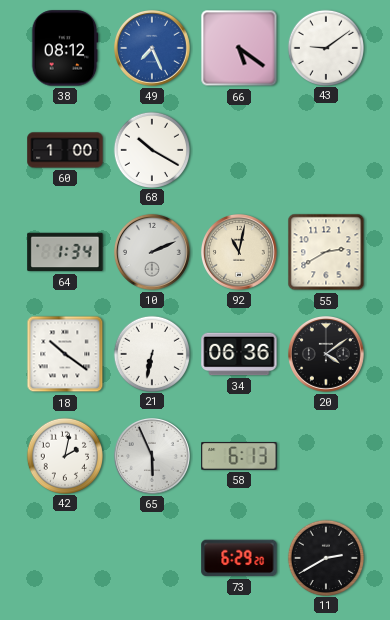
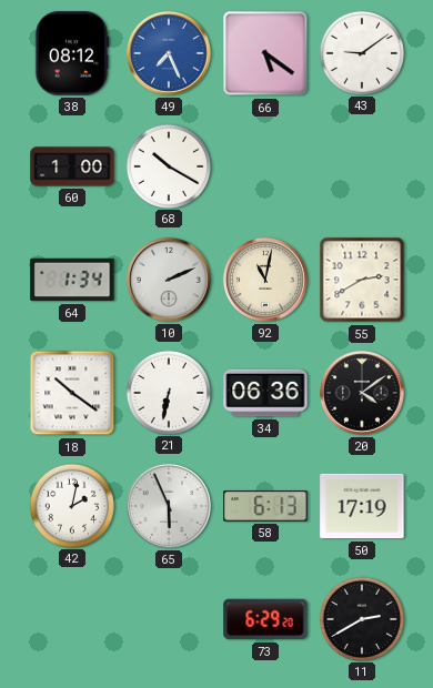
50: none -> 17:19
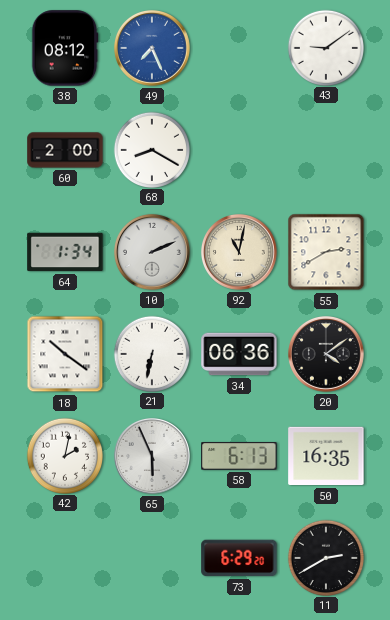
66: 5:21 -> none
60: 1:00 -> 2:00
68: 10:20 -> 8:20
50: 17:19 -> 16:35
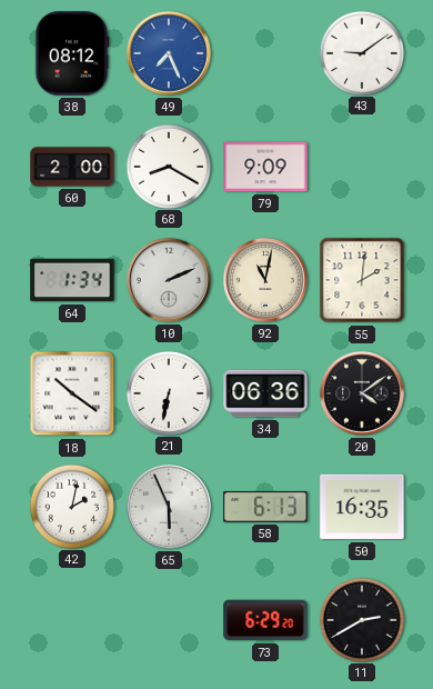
79: none -> 9:09
55: 2:40 -> 2:01
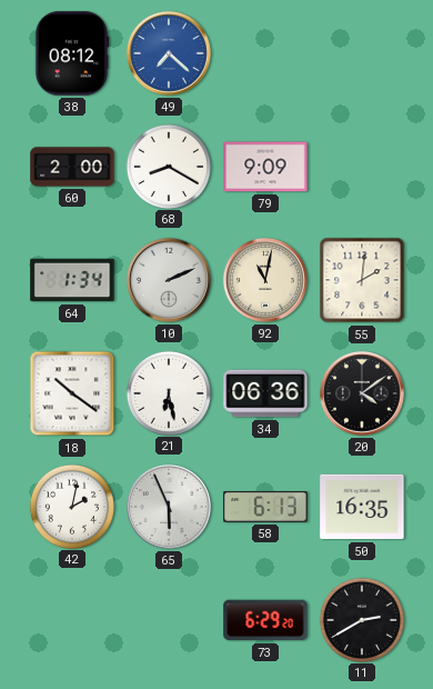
49: 7:26 -> 7:22
43: 9:09 -> none
21: 6:32 -> 6:28
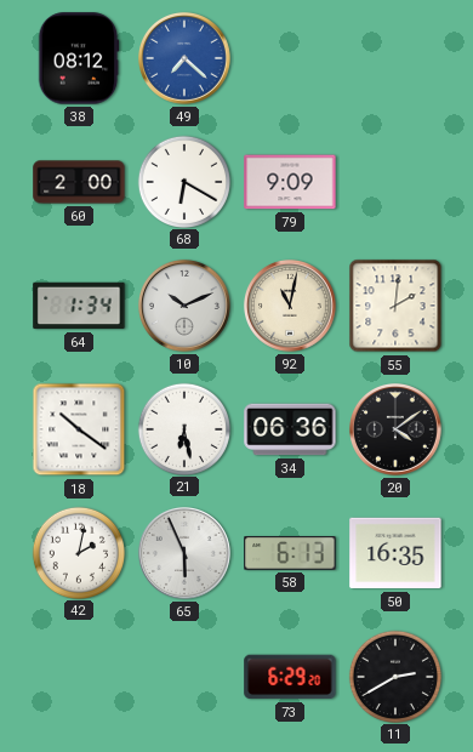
68: 8:20 -> 6:20
10: 2:11 -> 10:11
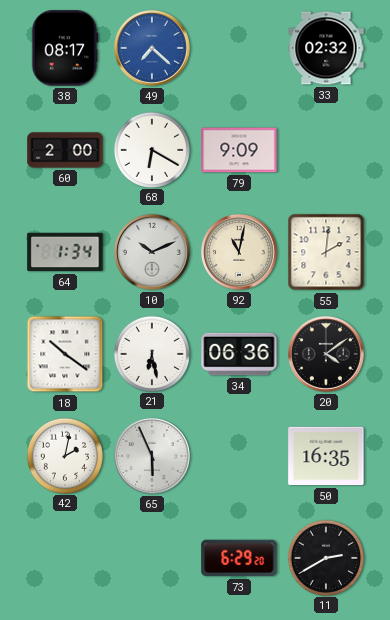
38: 08:12 -> 08:17
33: none -> 02:32
58: 6:13 -> none
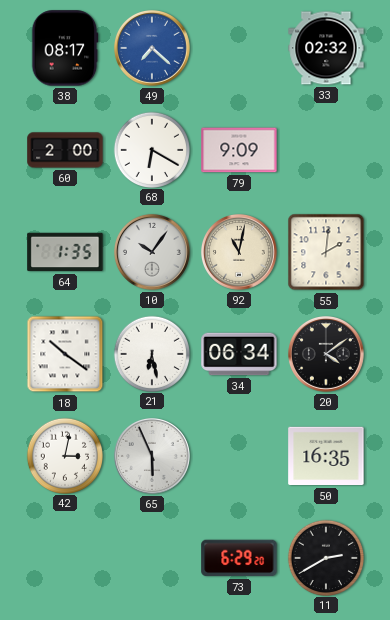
64: 1:34 -> 1:35
10: 10:11 -> 10:06
34: 06:36 -> 06:34
42: 2:02 -> 3:02
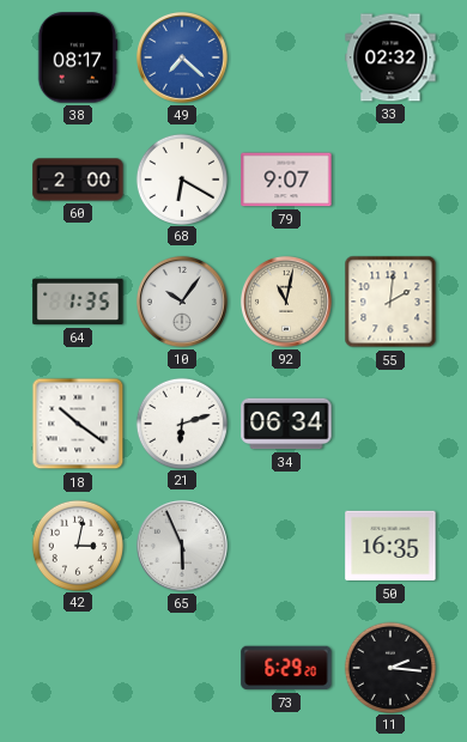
79: 9:09 -> 9:07
21: 6:28 -> 6:12
20: 4:09 -> none
11: 2:40 -> 2:16
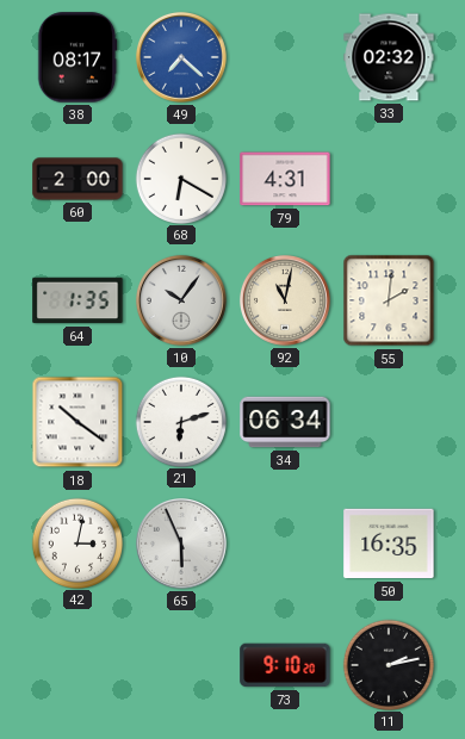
79: 9:07 -> 4:31
73: 6:29 -> 9:10
11: 2:16 -> 2:13
